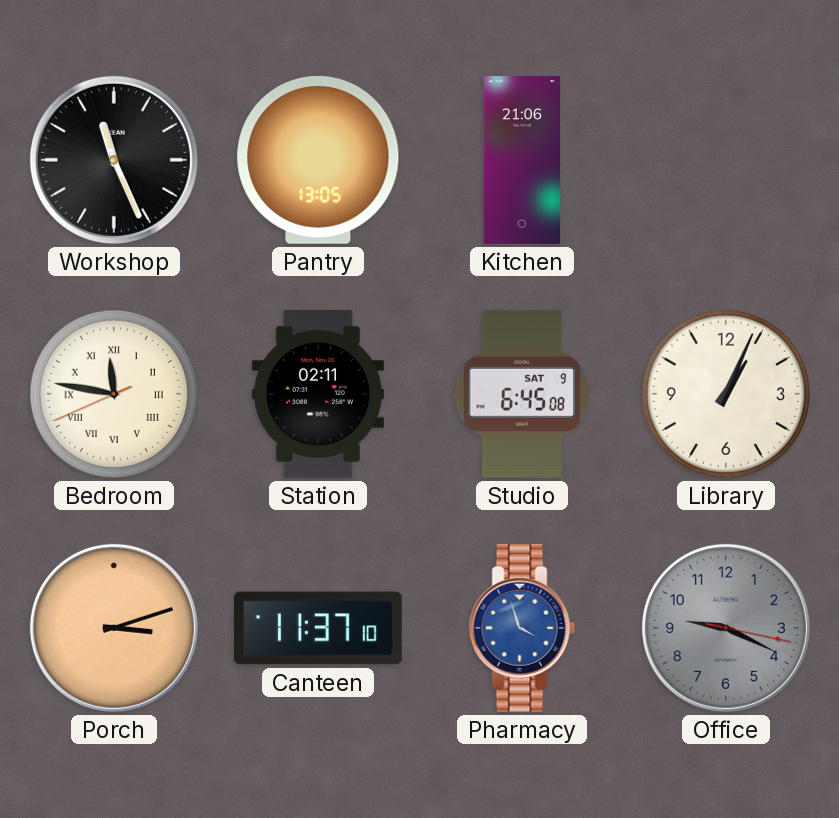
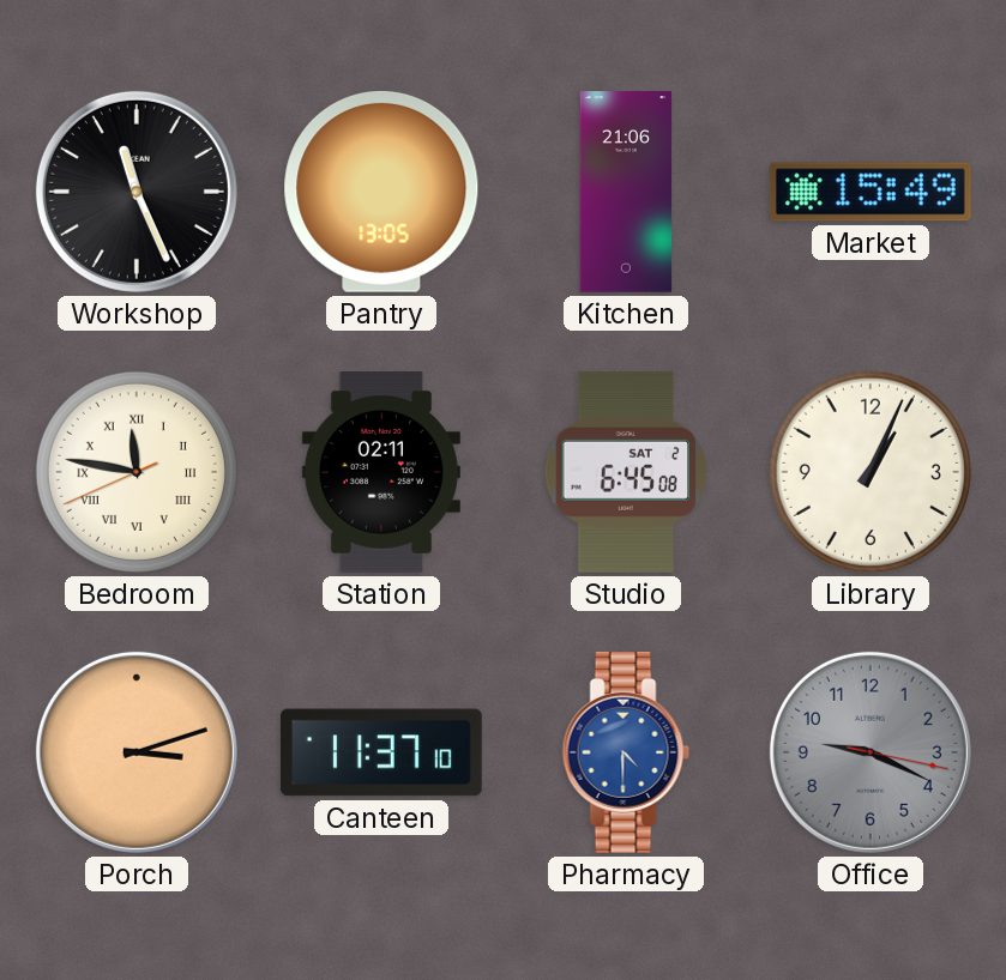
Market: none -> 15:49
Studio date: SAT 9 -> SAT 2
Pharmacy: 3:57 -> 4:30
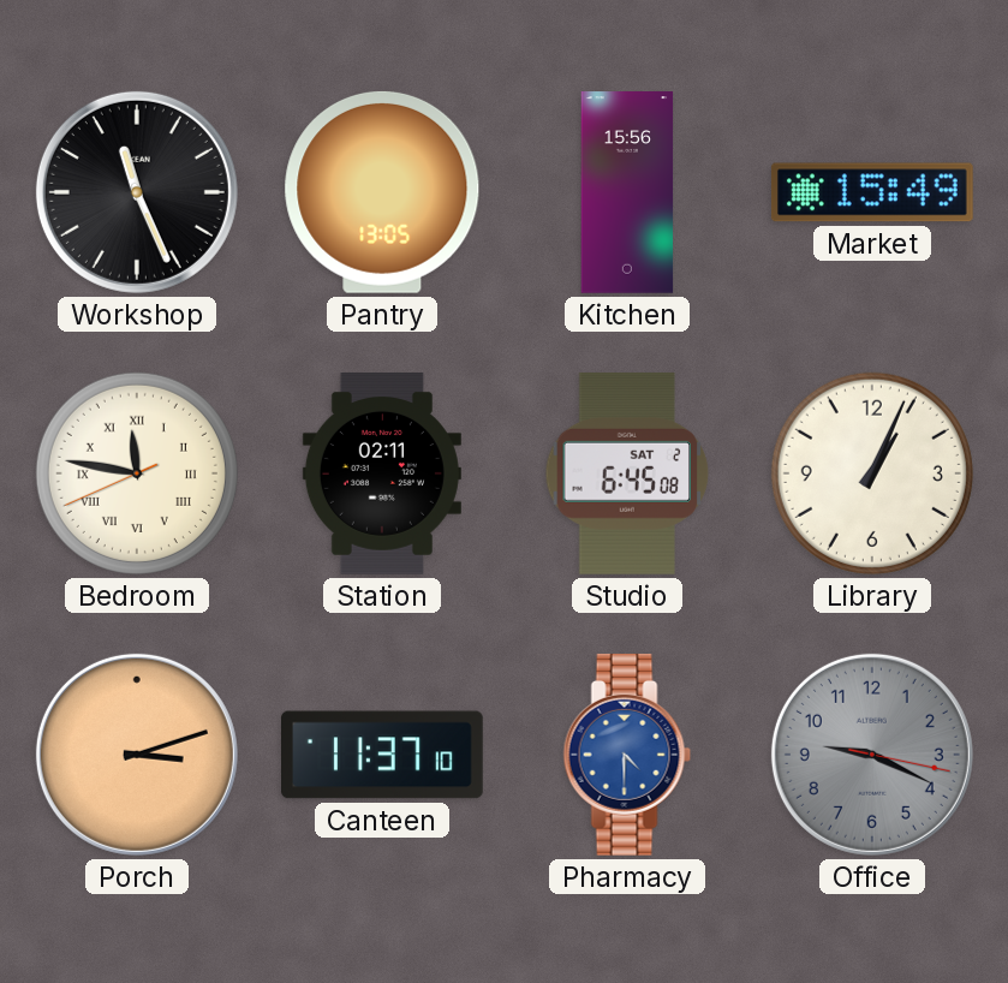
Kitchen: 21:06 -> 15:56
